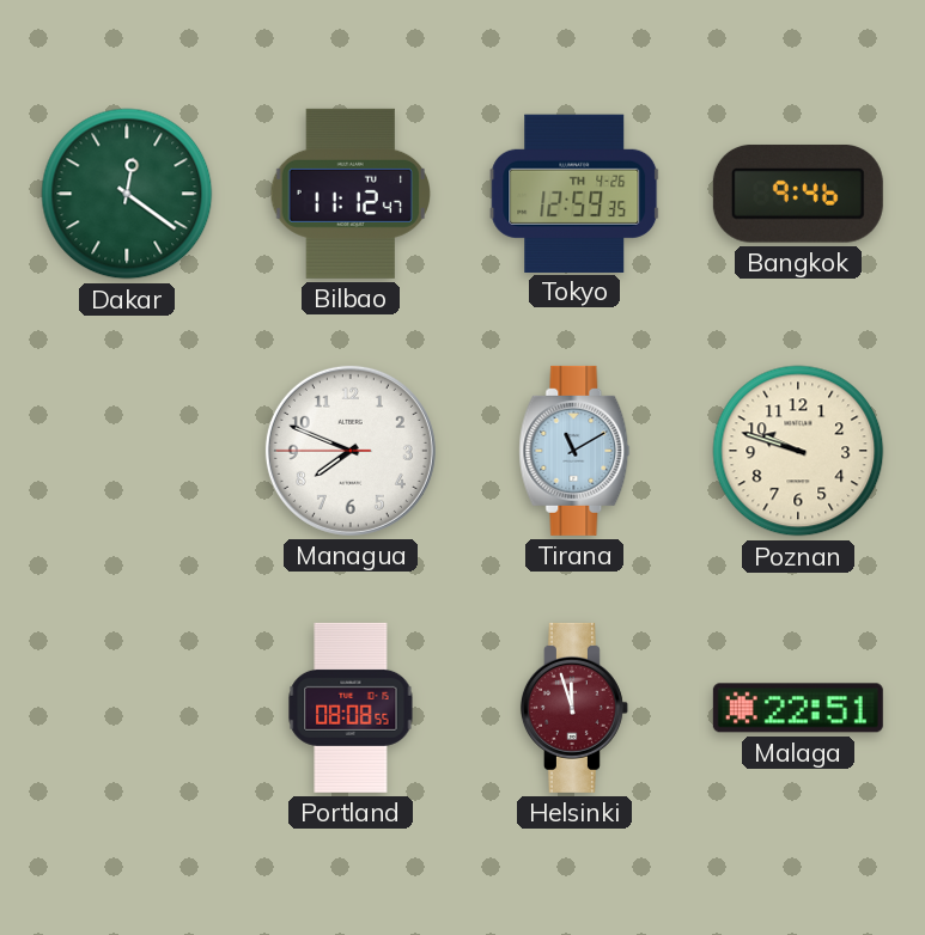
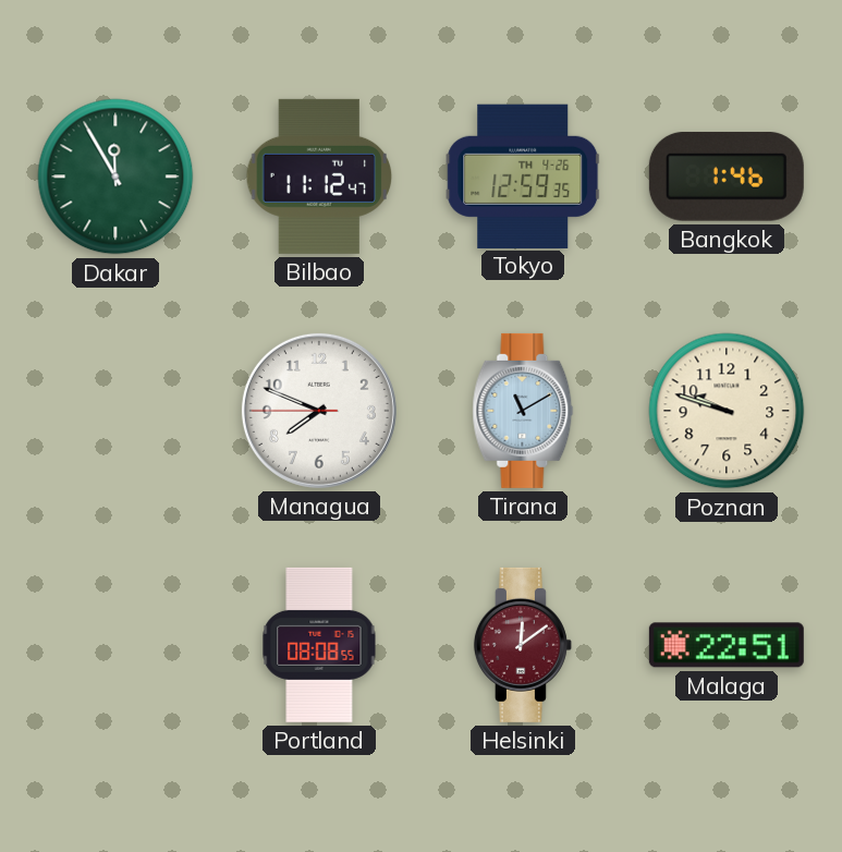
Dakar: 12:21 -> 11:55
Bangkok: 9:46 -> 1:46
Helsinki: 11:57 -> 12:09
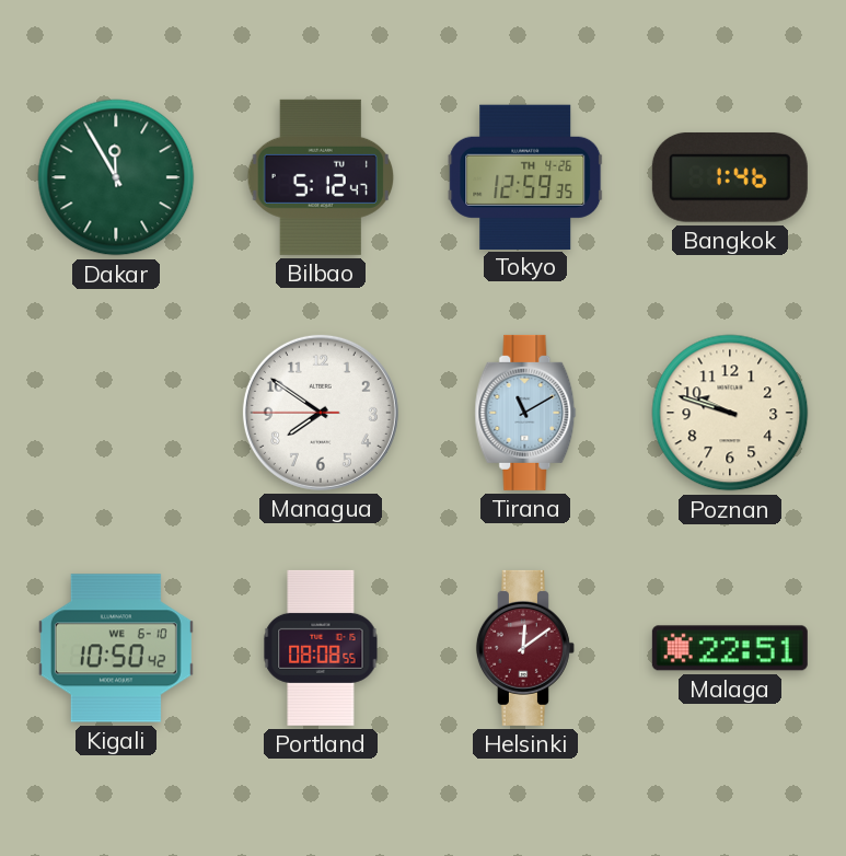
Bilbao: 11:12 -> 5:12
Managua: 7:48 -> 7:50
Kigali: none -> 10:50
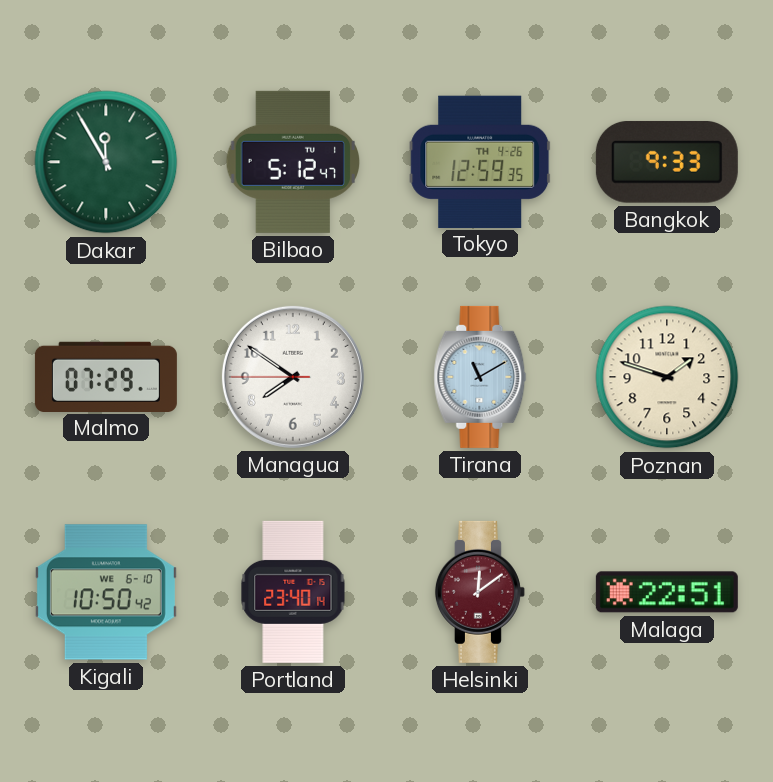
Bangkok: 1:46 -> 9:33
Malmo: none -> 07:29
Poznan: 9:48 -> 1:48
Portland: 08:08 -> 23:40
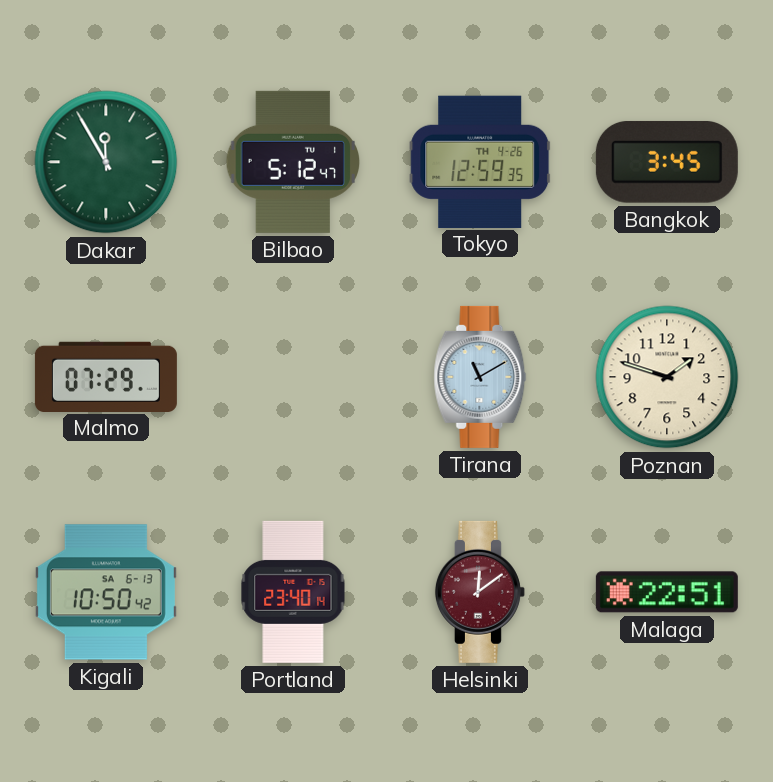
Bangkok: 9:33 -> 3:45
Managua: 7:50 -> none
Kigali date: WE 6-10 -> SA 6-13
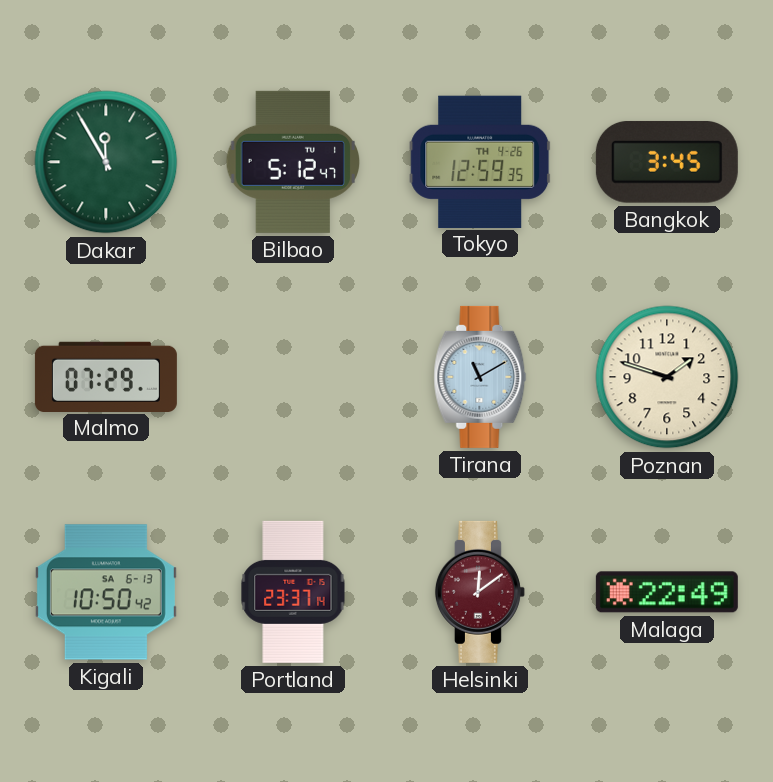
Portland: 23:40 -> 23:37
Malaga: 22:51 -> 22:49
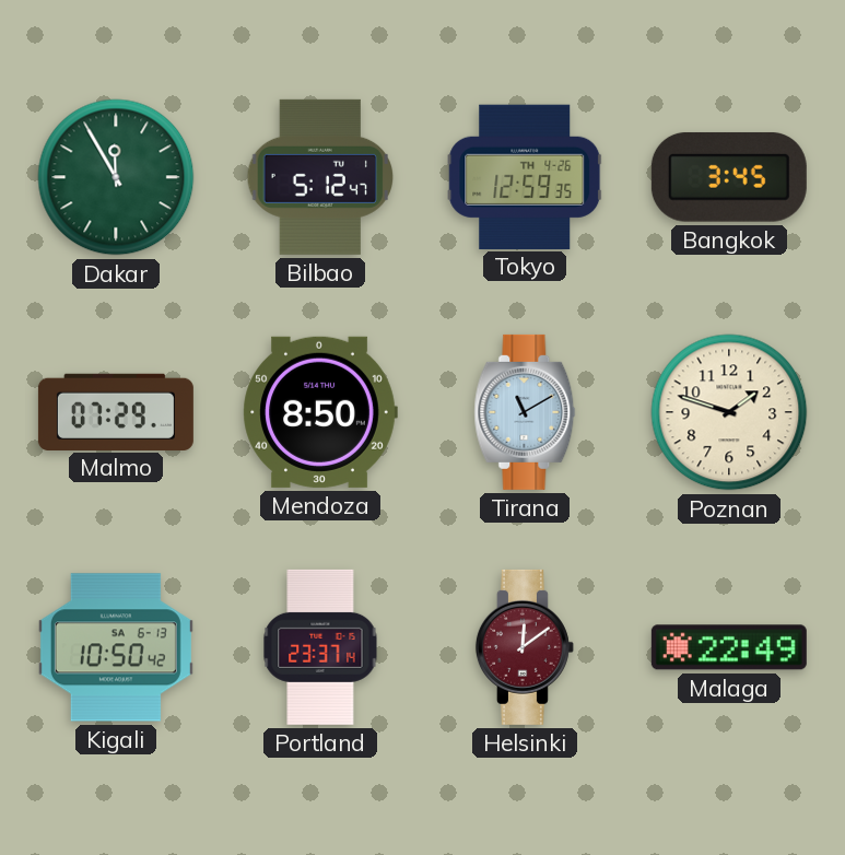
Mendoza: none -> 8:50
